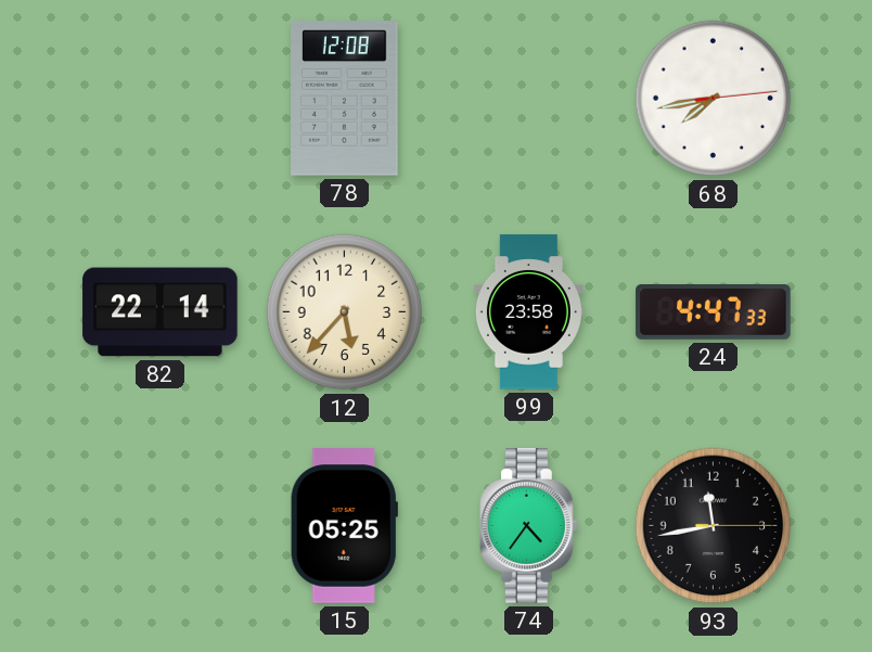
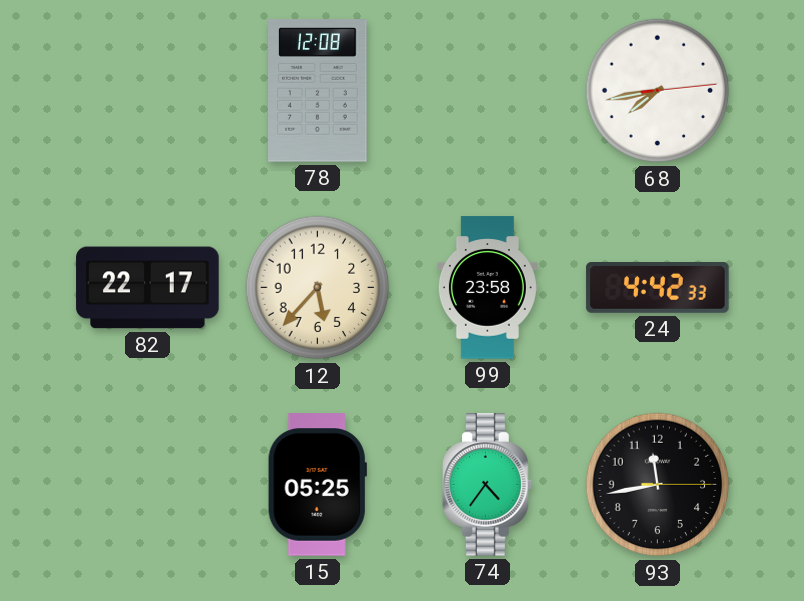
82: 22:14 -> 22:17
24: 4:47 -> 4:42
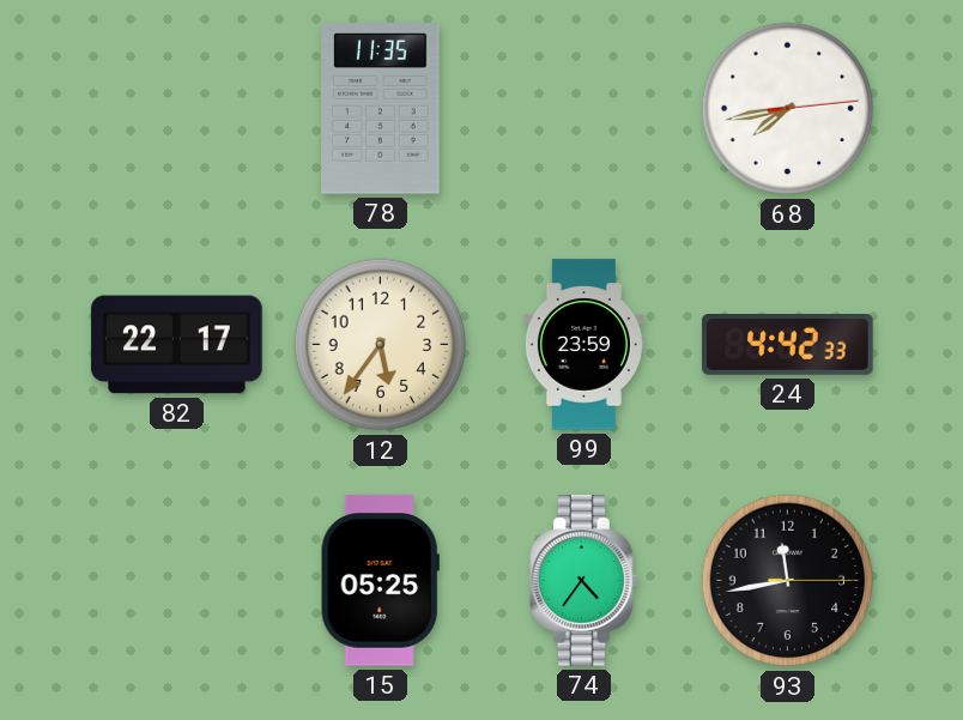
78: 12:08 -> 11:35
12: 5:37 -> 5:36
99: 23:58 -> 23:59
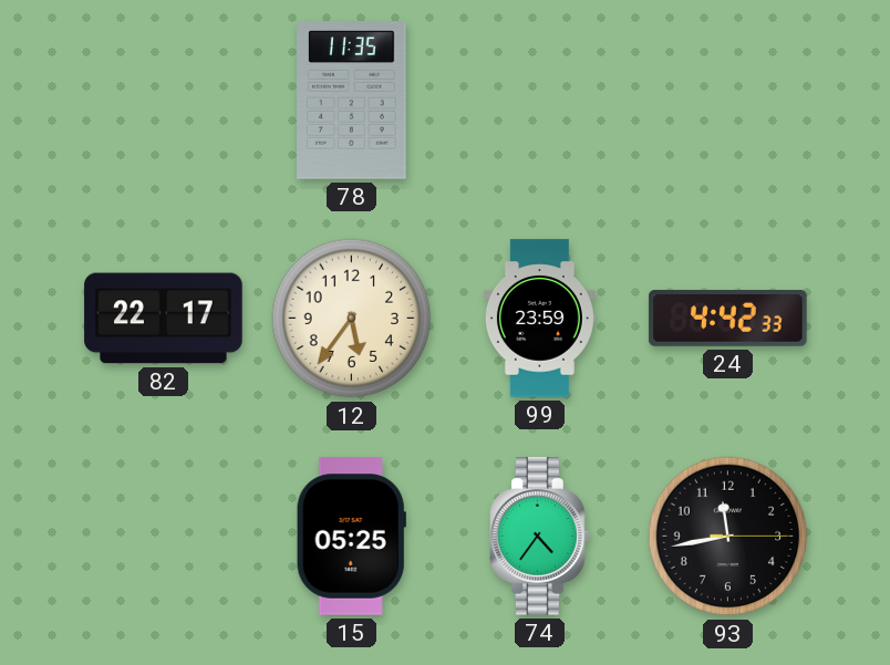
68: 7:43 -> none
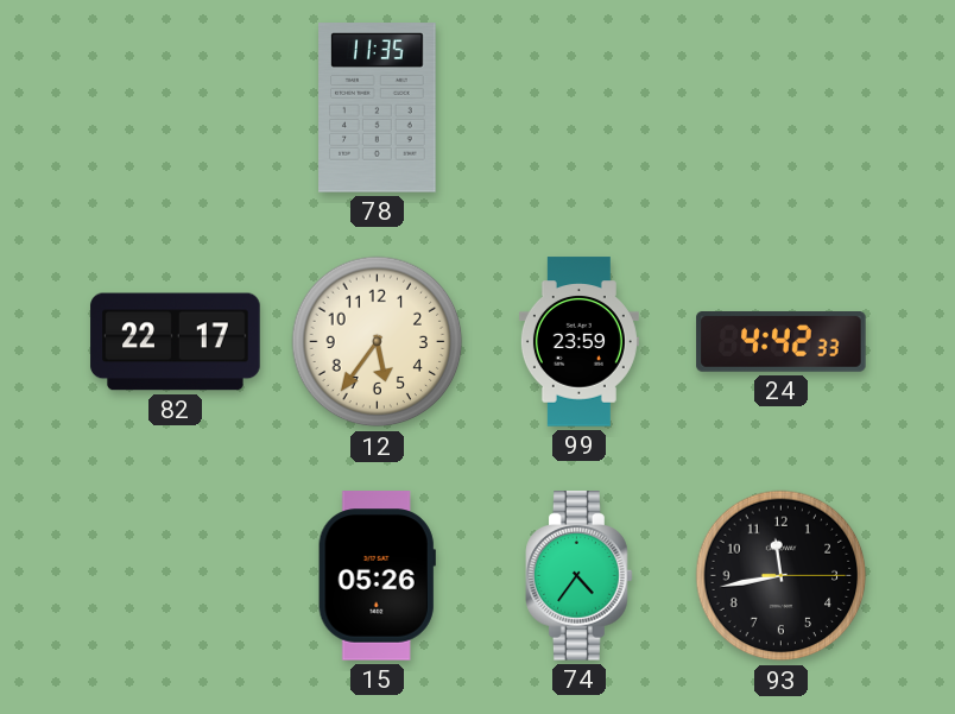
15: 05:25 -> 05:26
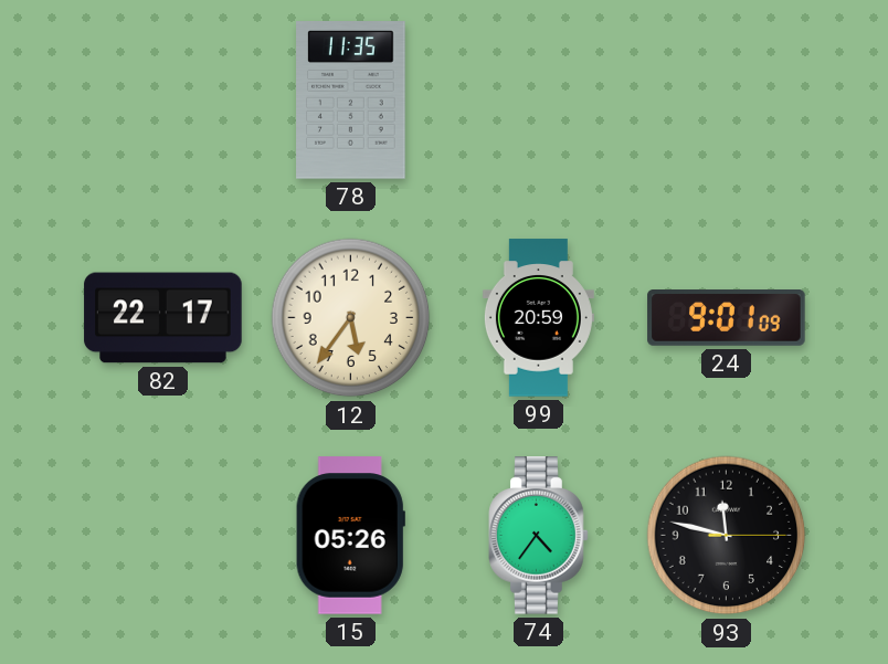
99: 23:59 -> 20:59
24: 4:42 -> 9:01
93: 11:43 -> 11:47
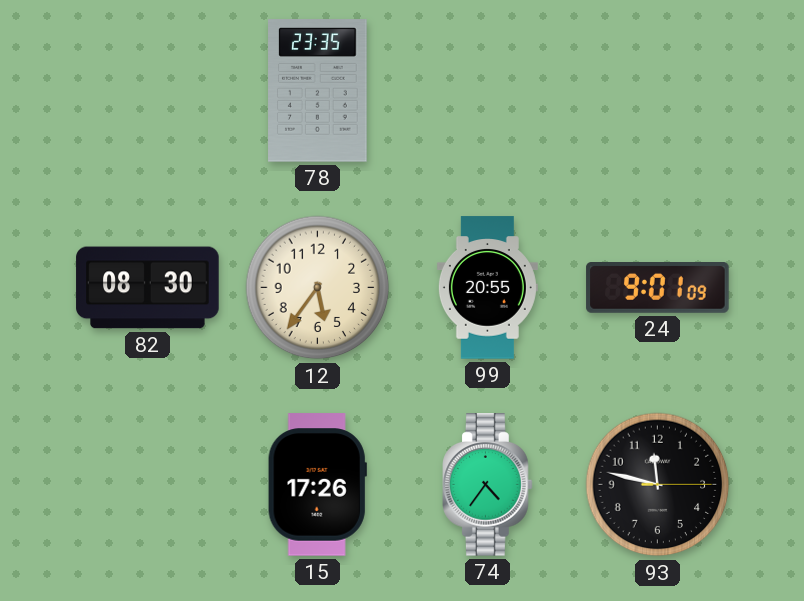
78: 11:35 -> 23:35
82: 22:17 -> 08:30
99: 20:59 -> 20:55
15: 05:26 -> 17:26
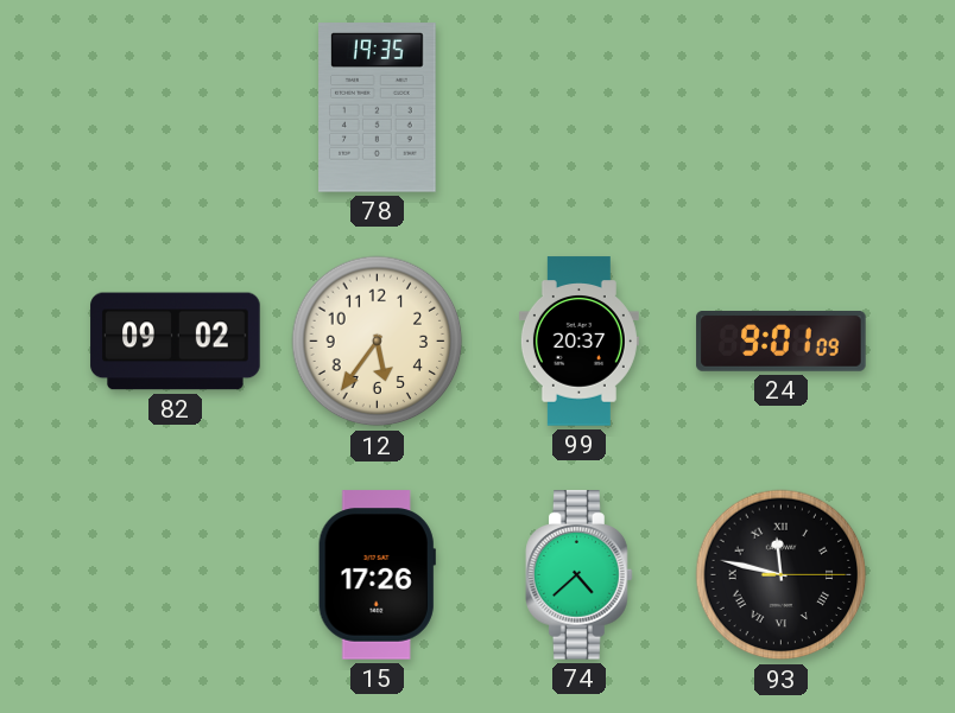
78: 23:35 -> 19:35
82: 08:30 -> 09:02
99: 20:55 -> 20:37
74: 4:36 -> 4:38
93 numerals: Arabic -> Roman
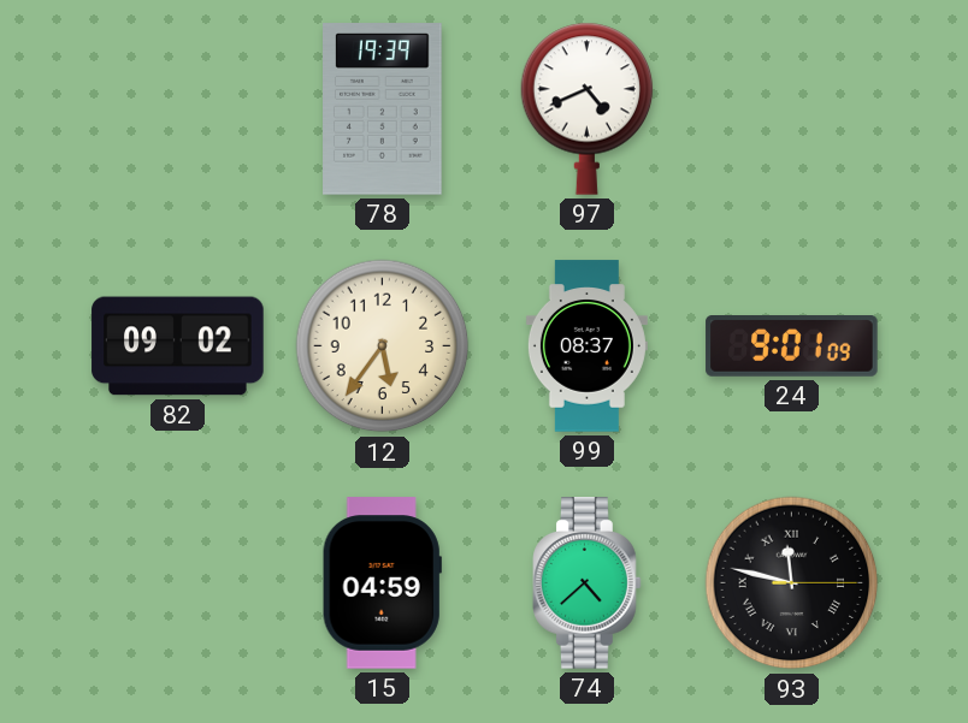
78: 19:35 -> 19:39
97: none -> 4:41
99: 20:37 -> 08:37
15: 17:26 -> 04:59
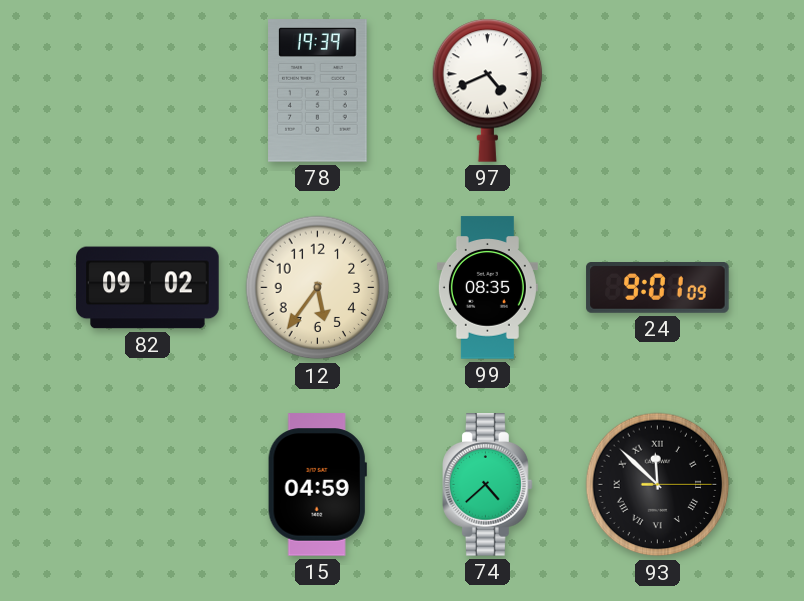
99: 08:37 -> 08:35
93: 11:47 -> 11:52
